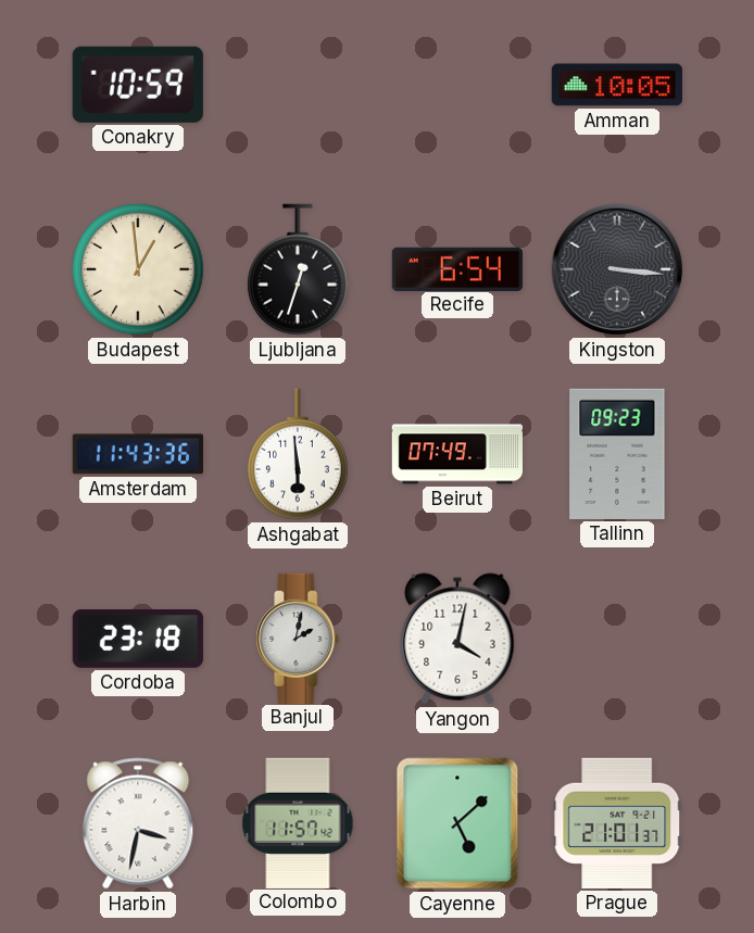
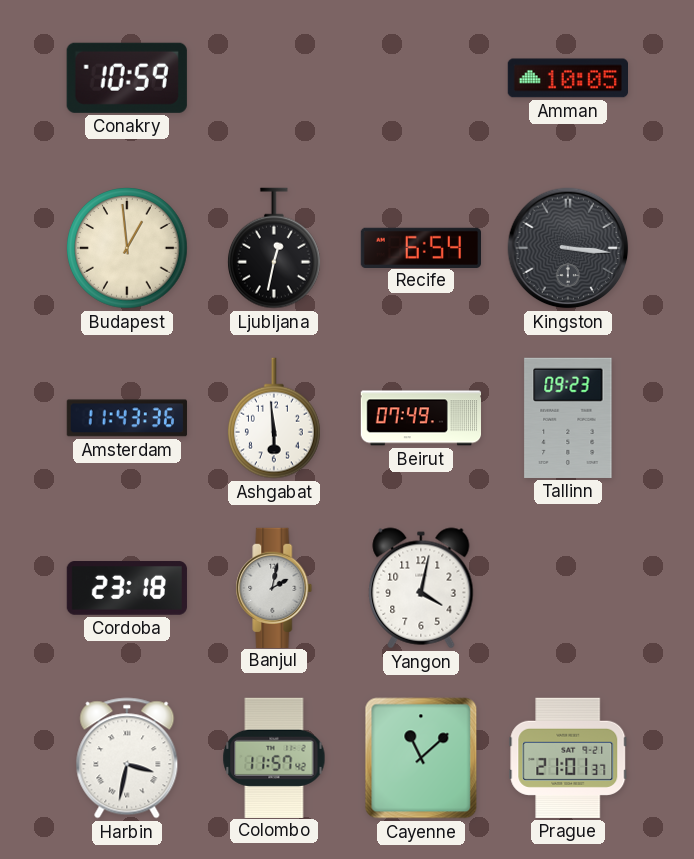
Ljubljana: 12:33 -> 12:32
Cayenne: 5:08 -> 11:08
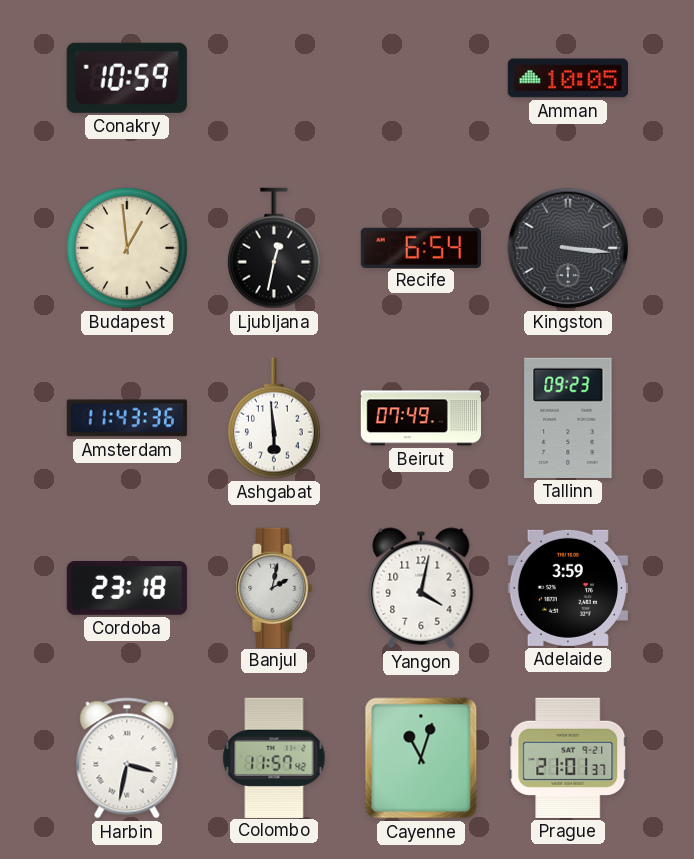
Adelaide: none -> 3:59
Cayenne: 11:08 -> 11:03
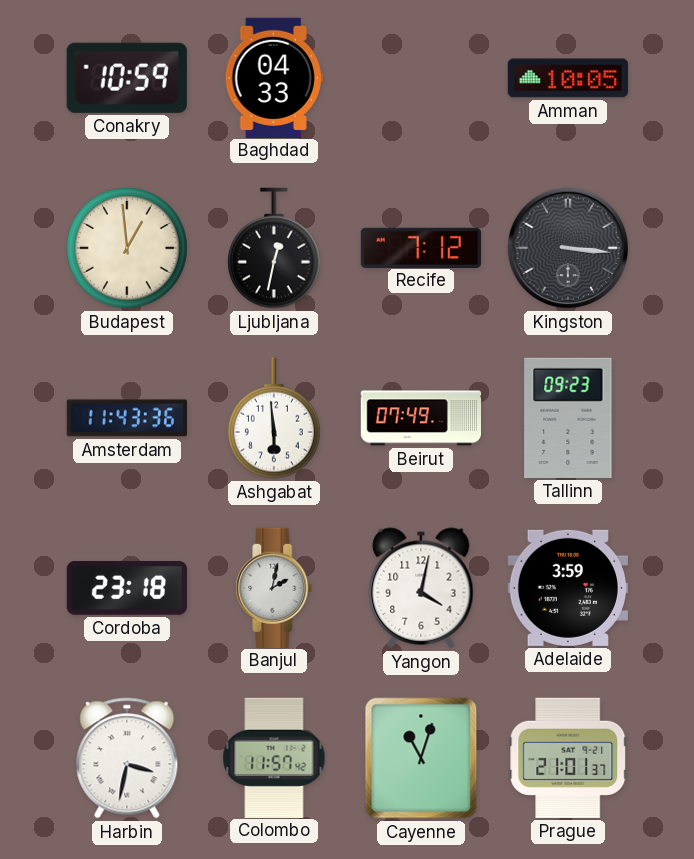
Baghdad: none -> 04:33
Recife: 6:54 -> 7:12
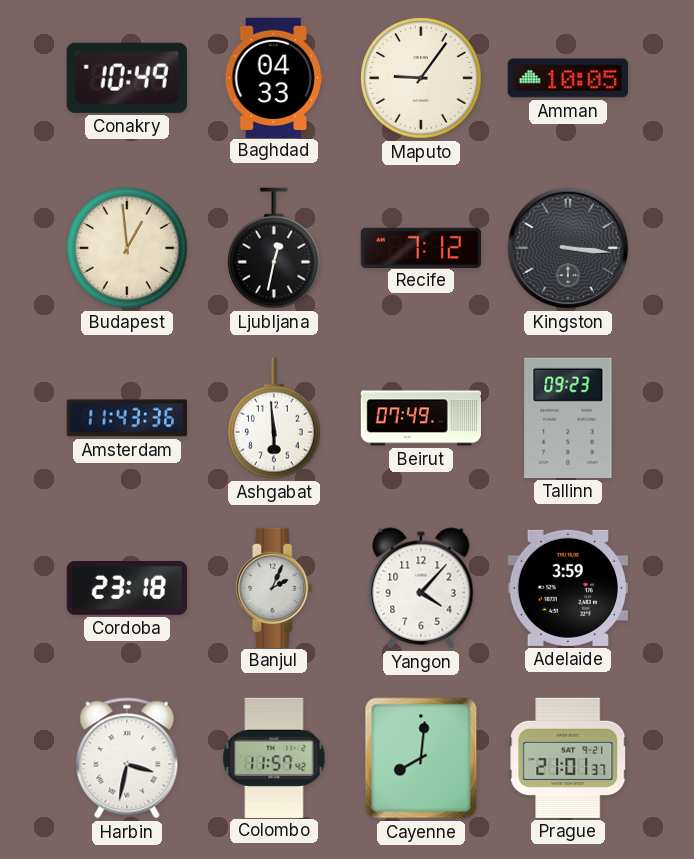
Conakry: 10:59 -> 10:49
Maputo: none -> 9:06
Banjul: 2:02 -> 2:04
Yangon: 4:02 -> 4:07
Cayenne: 11:03 -> 8:01
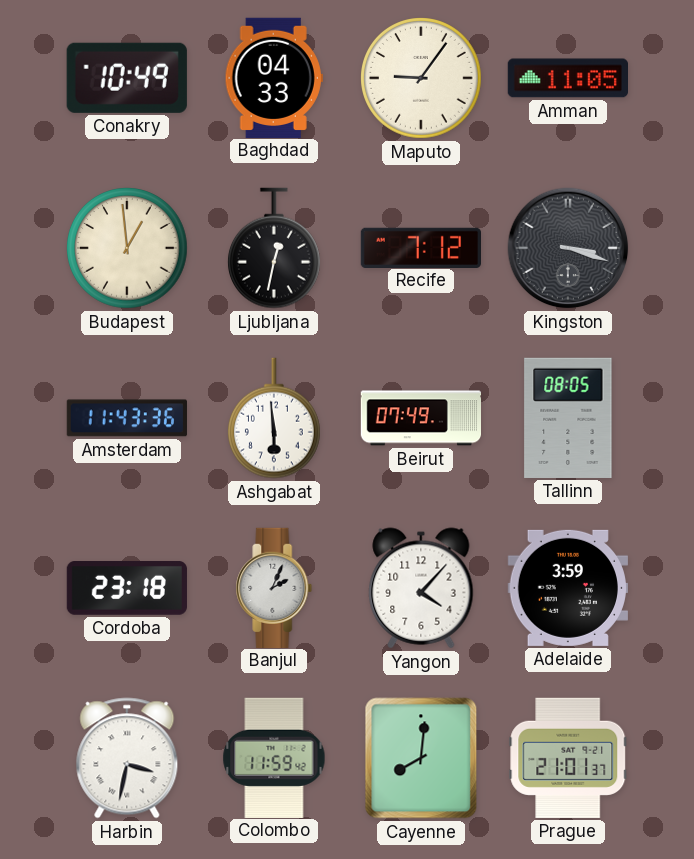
Amman: 10:05 -> 11:05
Kingston: 3:16 -> 3:18
Tallinn: 09:23 -> 08:05
Colombo: 11:57 -> 11:59
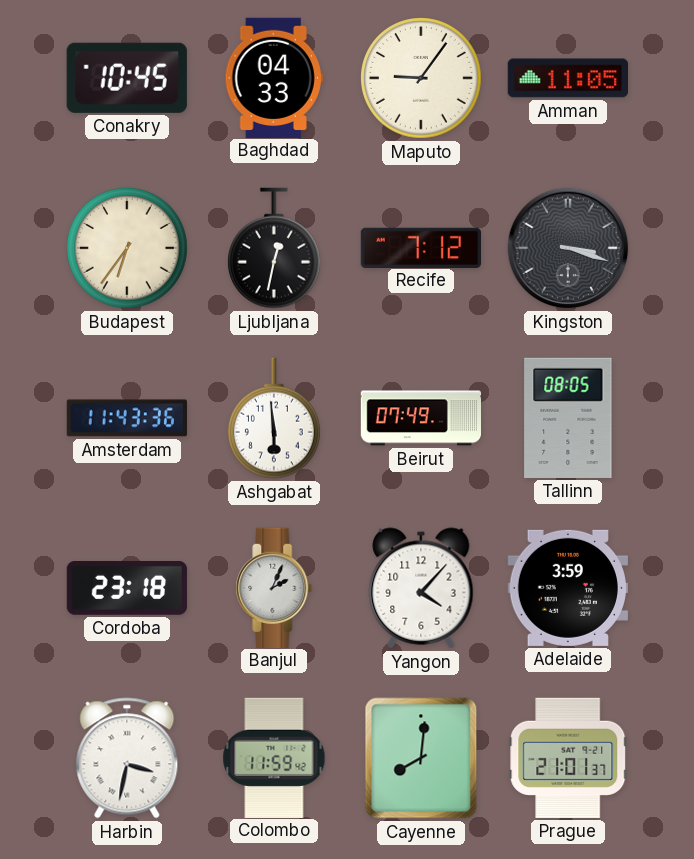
Conakry: 10:49 -> 10:45
Budapest: 12:59 -> 6:36
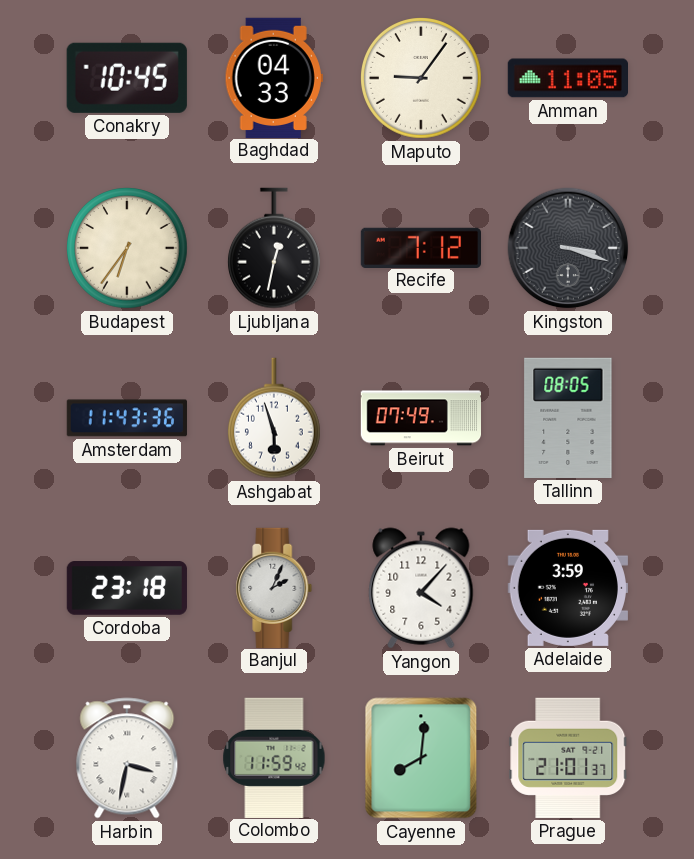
Ashgabat: 5:59 -> 5:57
